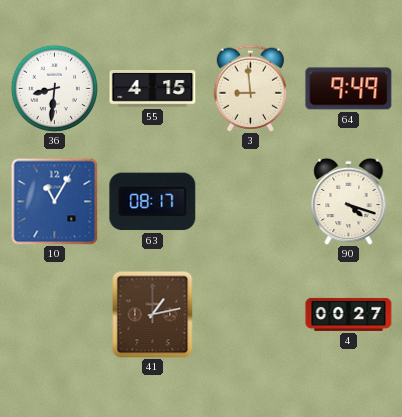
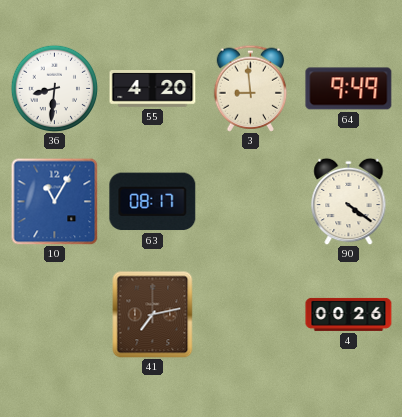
55: 4:15 -> 4:20
90: 4:18 -> 4:21
41: 1:13 -> 7:13
4: 00:27 -> 00:26
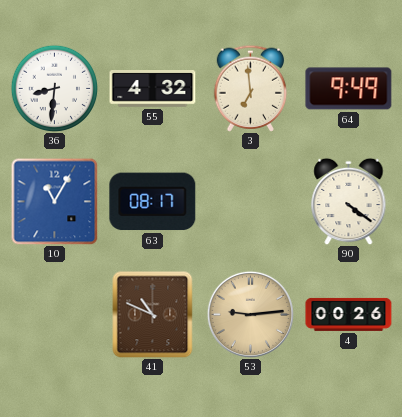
55: 4:20 -> 4:32
3: 8:59 -> 6:59
41: 7:13 -> 10:49
53: none -> 9:14
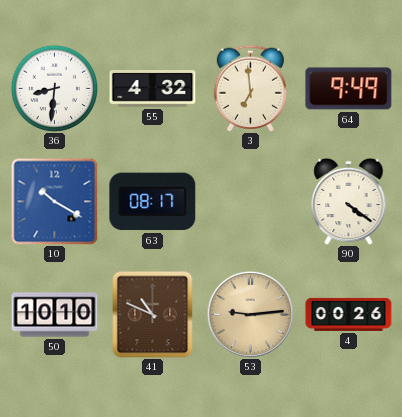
10: 11:05 -> 10:20
50: none -> 10:10
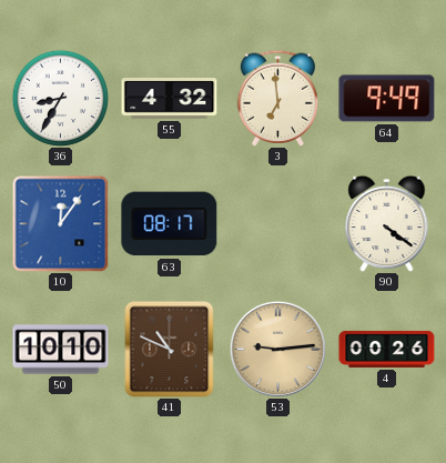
36: 8:31 -> 8:35
10: 10:20 -> 12:06
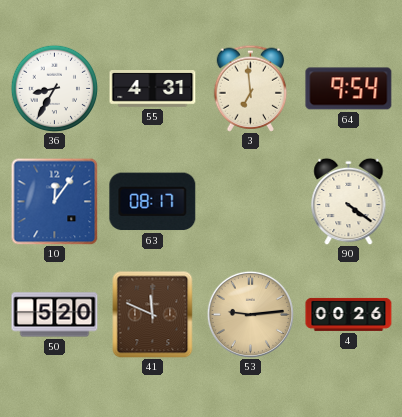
55: 4:32 -> 4:31
64: 9:49 -> 9:54
50: 10:10 -> 5:20
41: 10:49 -> 11:49
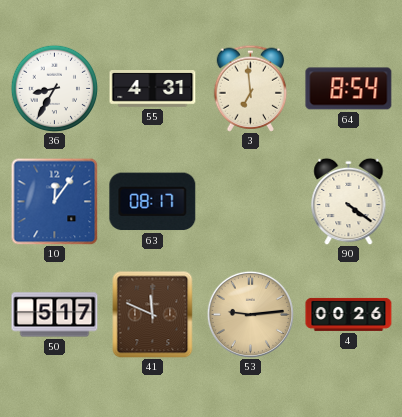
64: 9:54 -> 8:54
50: 5:20 -> 5:17
